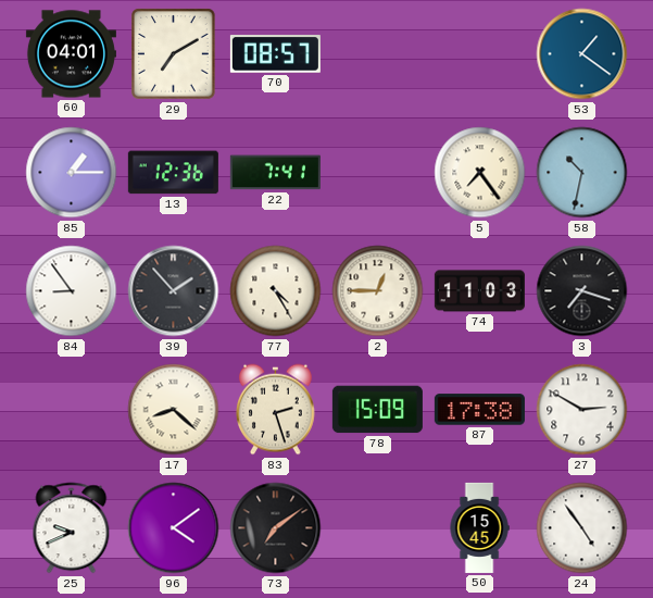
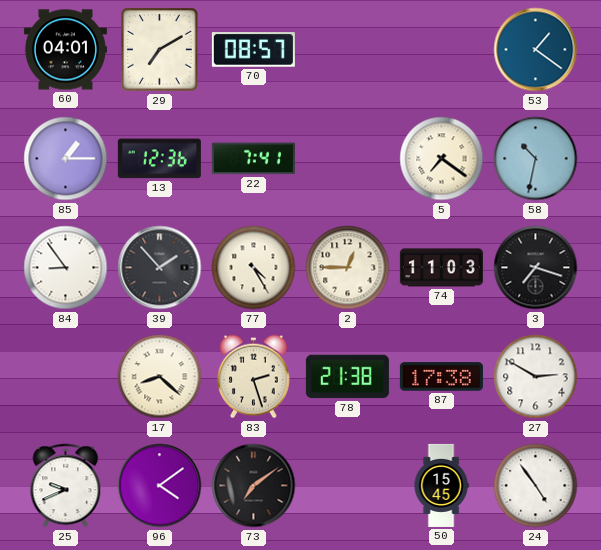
5: 7:24 -> 7:21
78: 15:09 -> 21:38
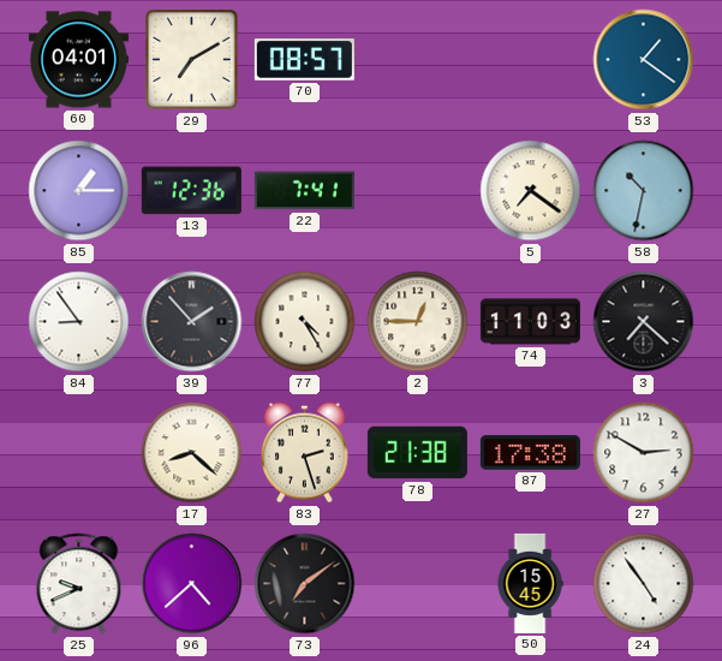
3: 7:18 -> 7:22
96: 4:09 -> 4:38
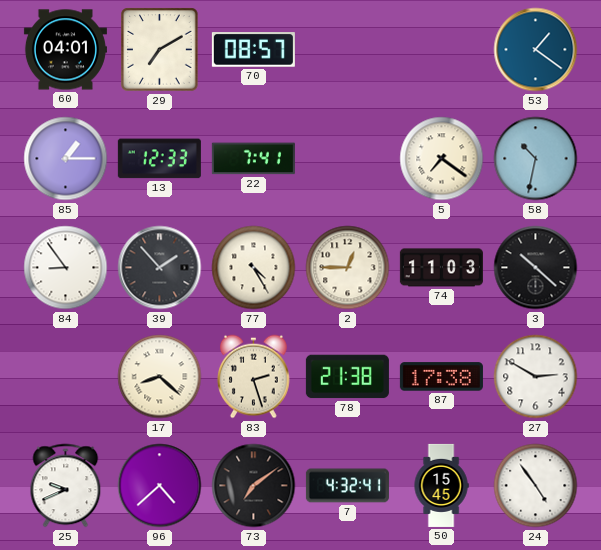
13: 12:36 -> 12:33
3: 7:22 -> 10:22
7: none -> 4:32
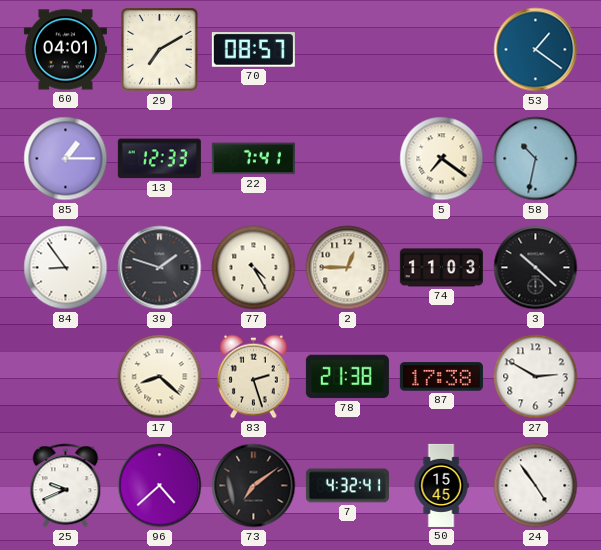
39: 1:53 -> 1:48
